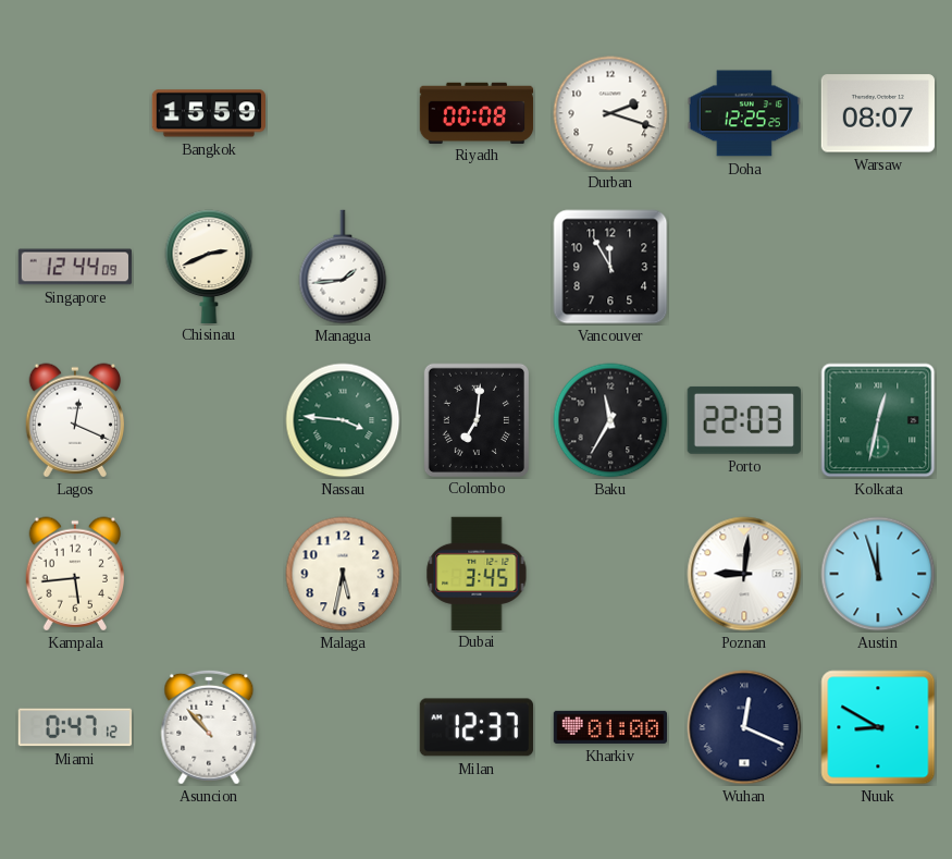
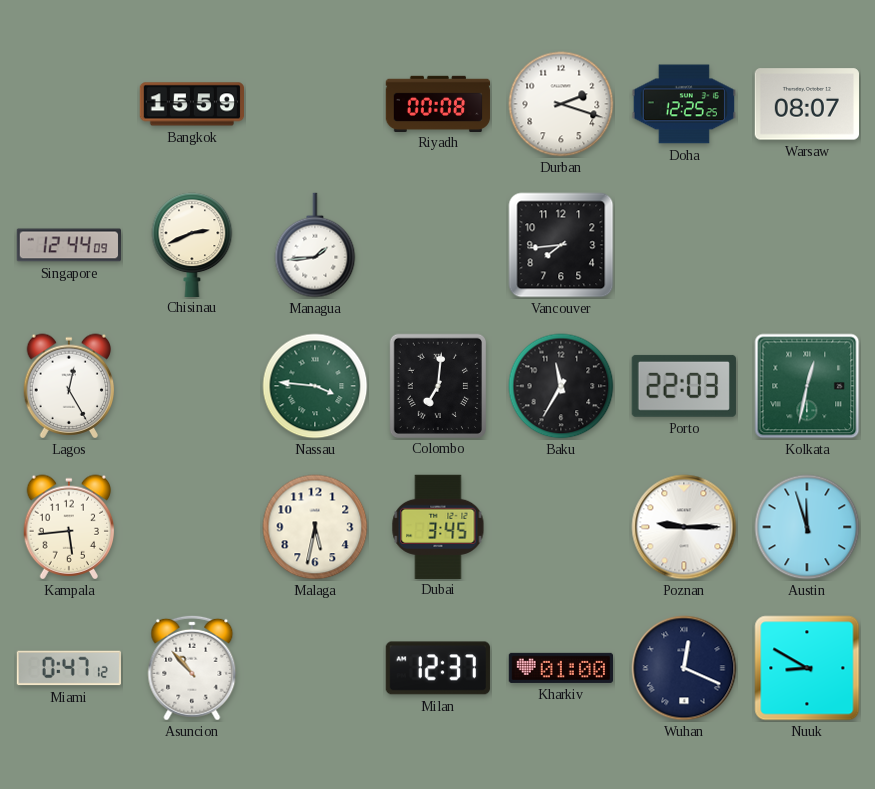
Vancouver: 11:55 -> 7:44
Lagos: 12:19 -> 12:25
Poznan: 9:01 -> 9:15
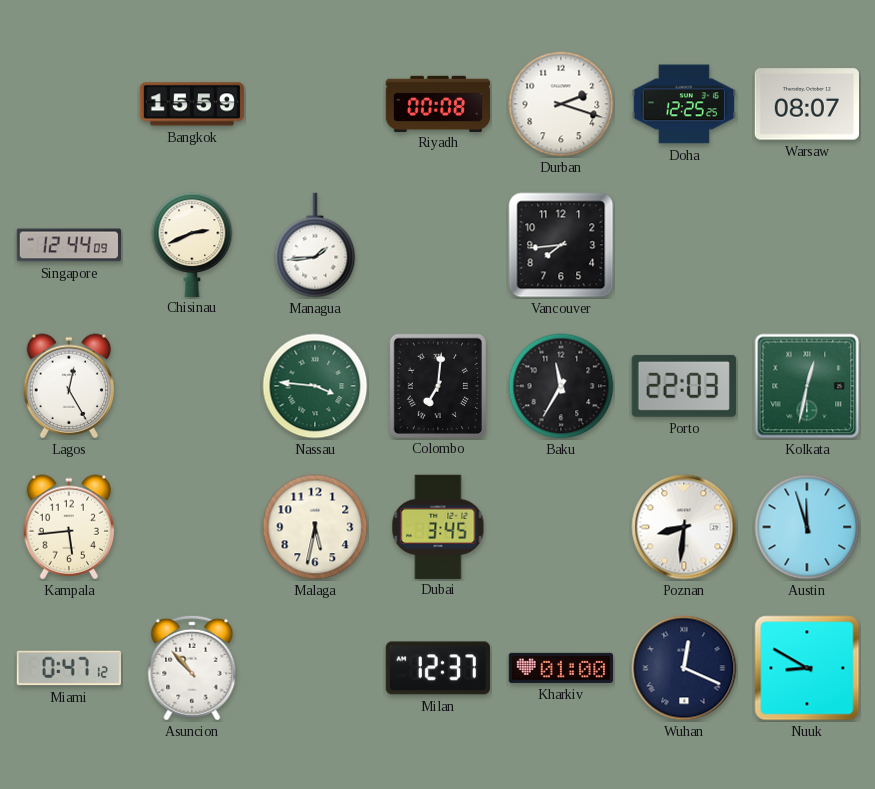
Poznan: 9:15 -> 8:31
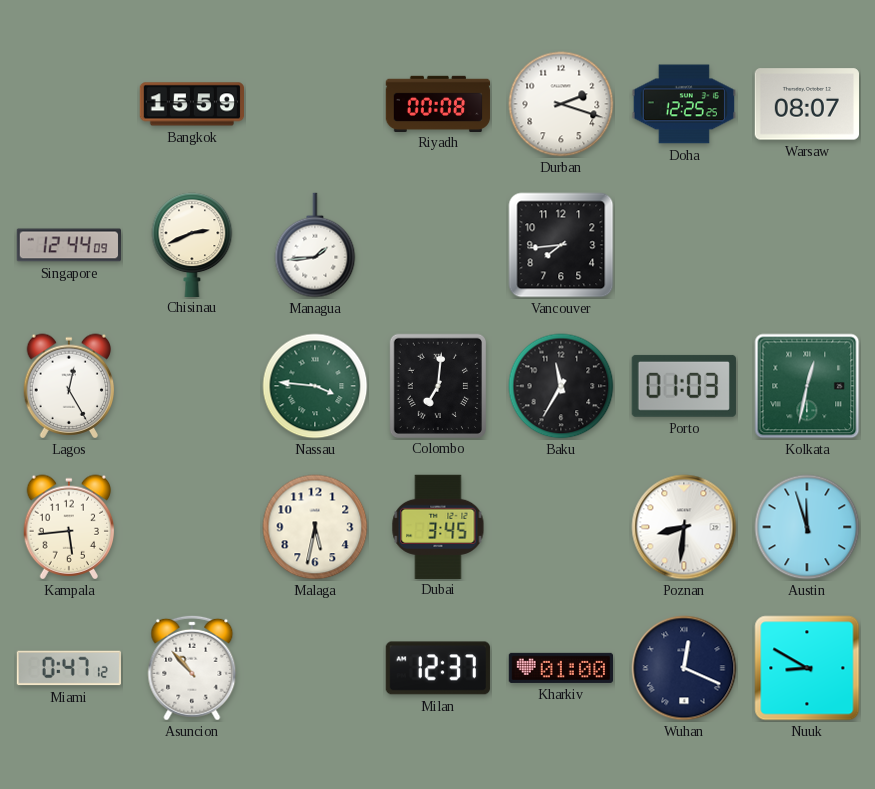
Porto: 22:03 -> 01:03
